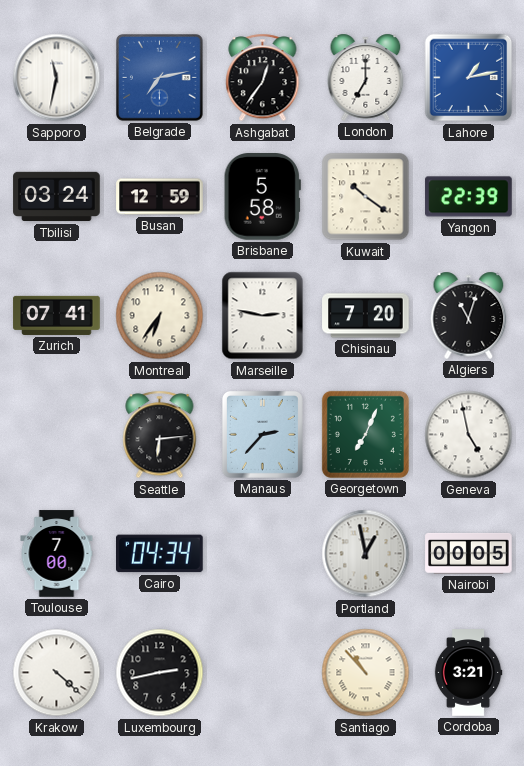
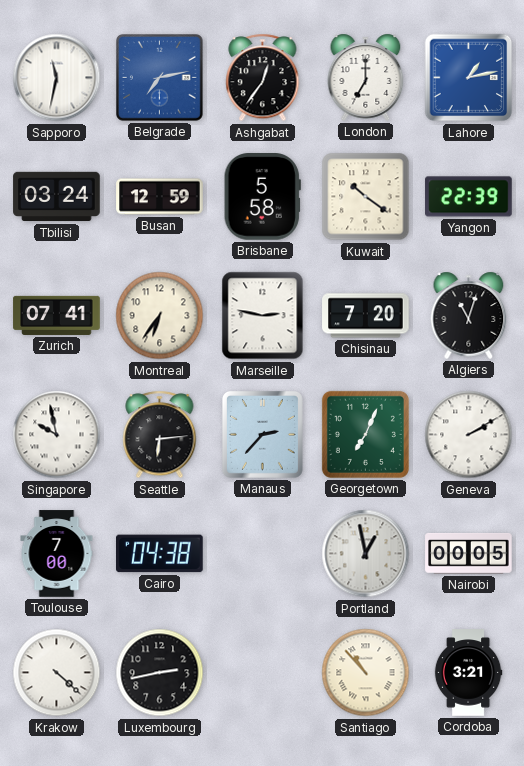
Singapore: none -> 9:58
Geneva: 4:58 -> 2:10
Cairo: 04:34 -> 04:38
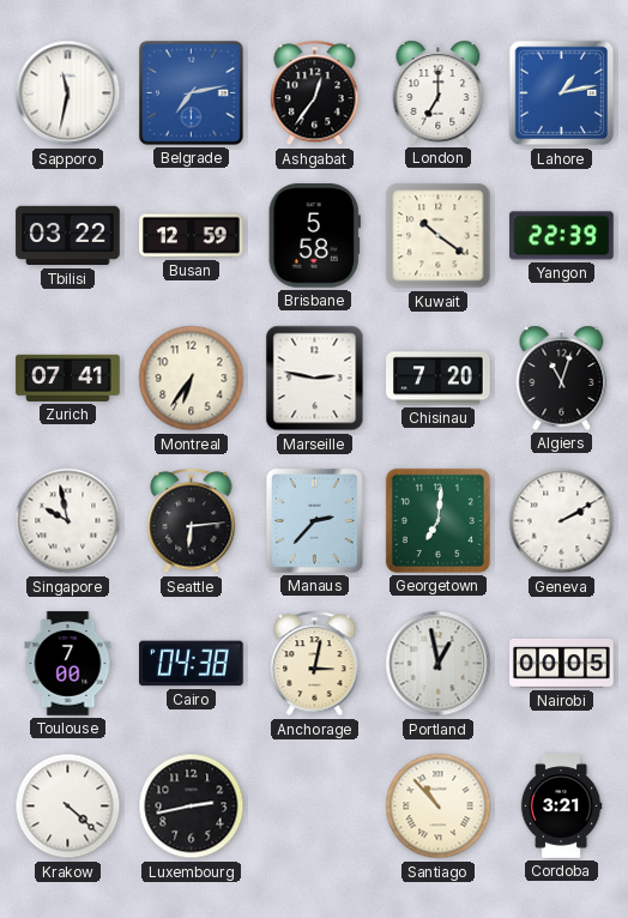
Tbilisi: 03:24 -> 03:22
Georgetown: 7:04 -> 7:01
Anchorage: none -> 3:02
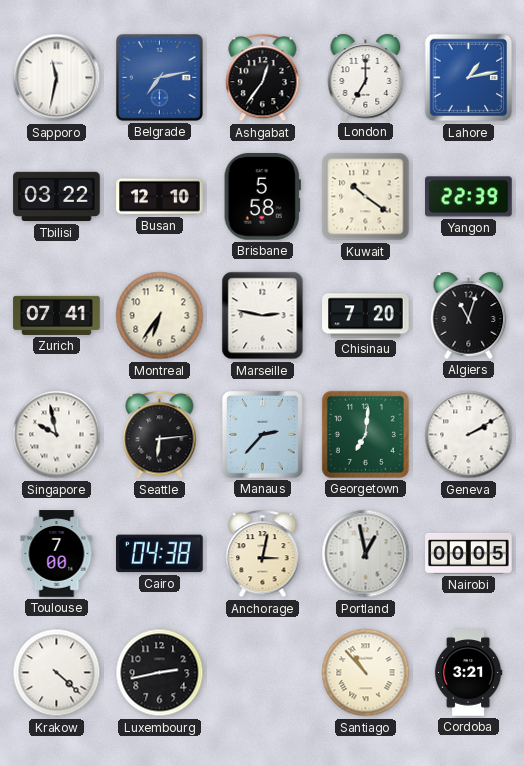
Busan: 12:59 -> 12:10
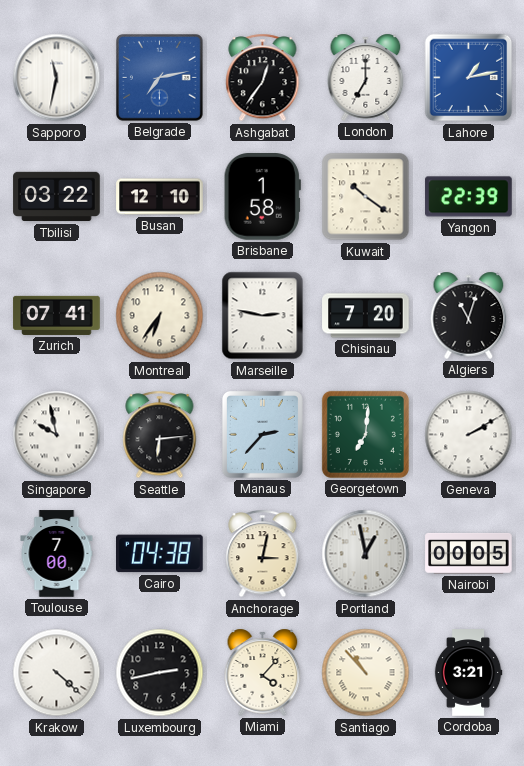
Brisbane: 5:58 -> 1:58
Miami: none -> 4:07
